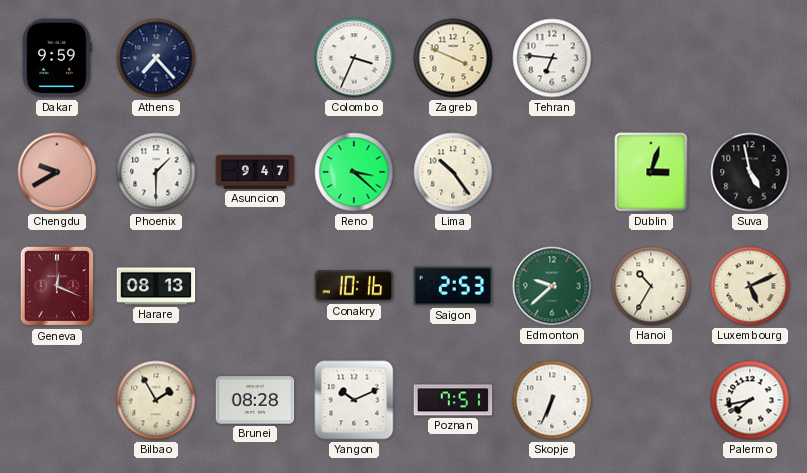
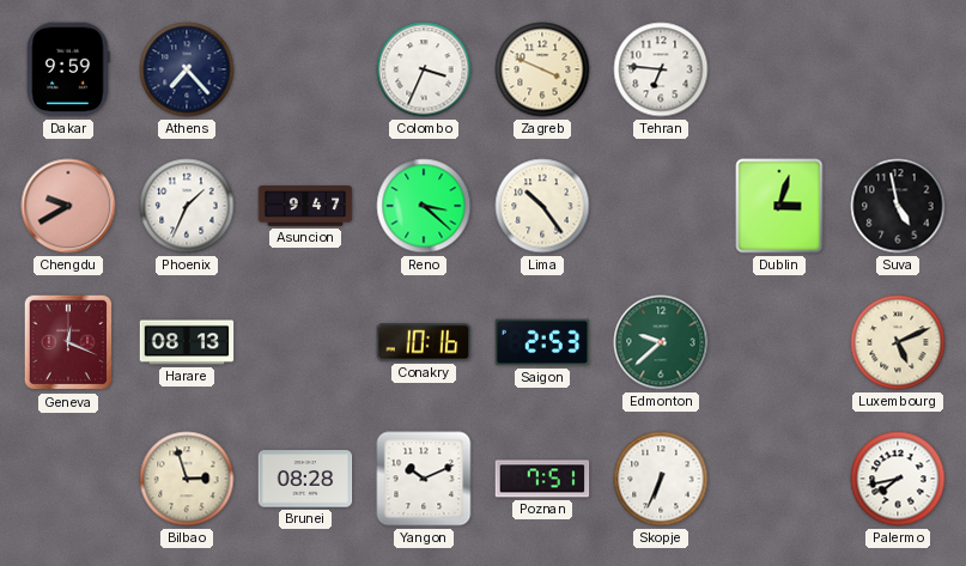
Phoenix: 1:30 -> 1:34
Hanoi: 10:35 -> none
Bilbao: 1:55 -> 2:57
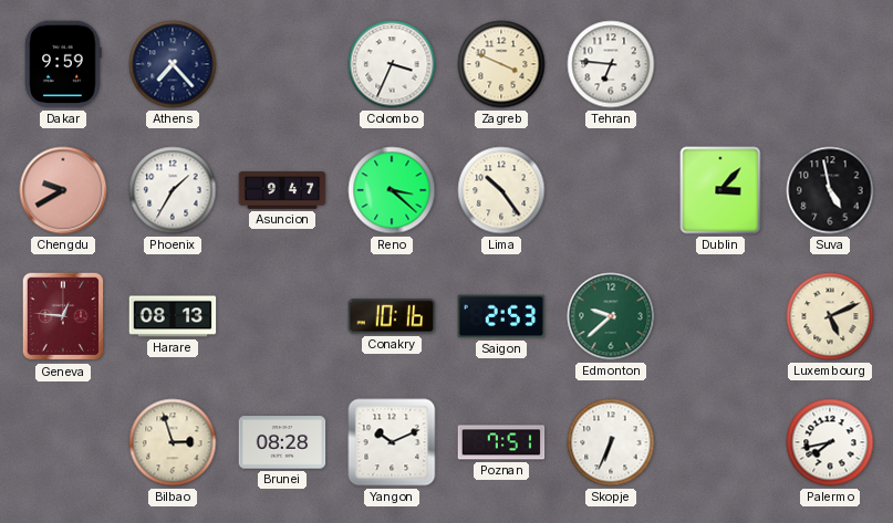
Phoenix: 1:34 -> 1:35
Dublin: 3:03 -> 3:07
Geneva: 12:19 -> 12:46
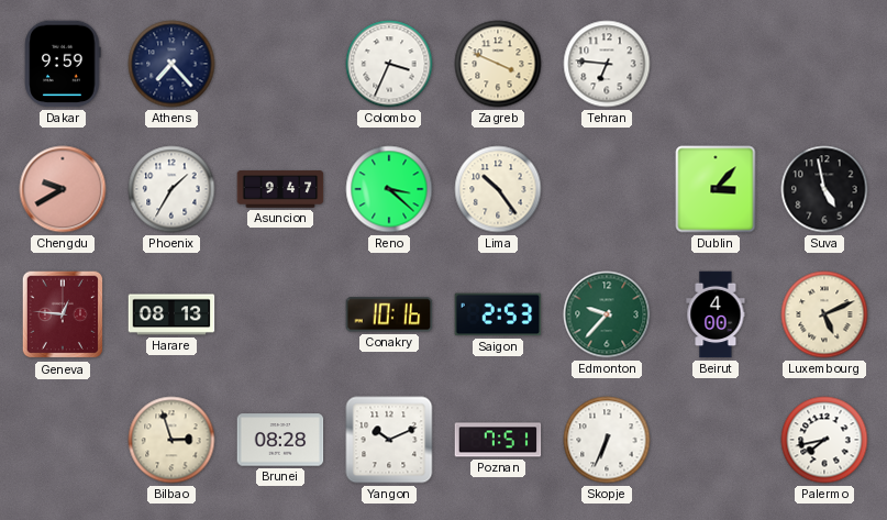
Edmonton: 9:38 -> 9:37
Beirut: none -> 4:00
